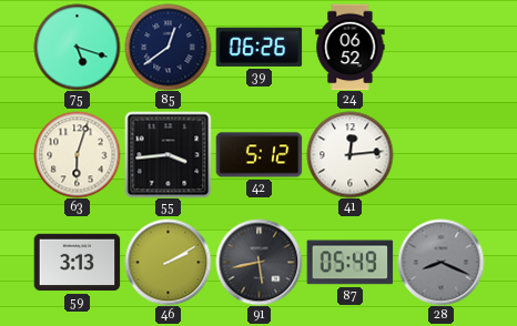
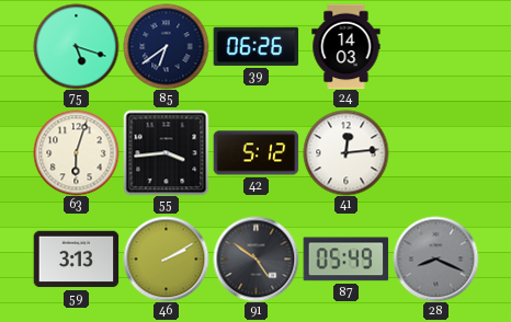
85: 12:39 -> 6:39
24: 06:52 -> 14:03
91: 5:43 -> 4:51
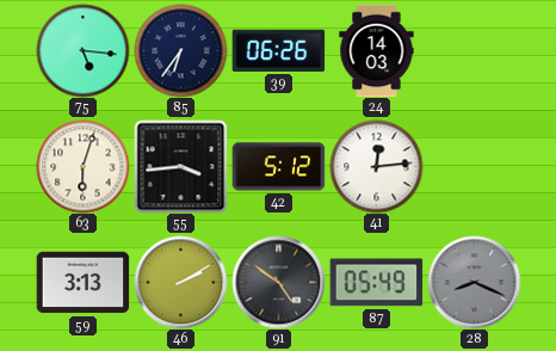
75: 5:18 -> 5:16
85: 6:39 -> 6:36
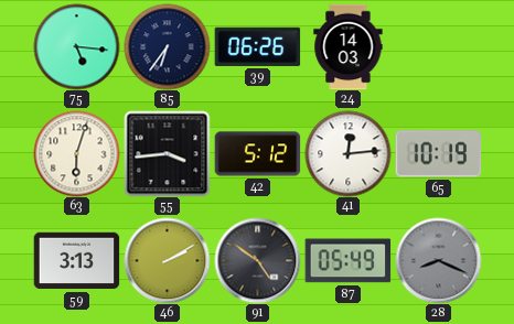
65: none -> 10:19
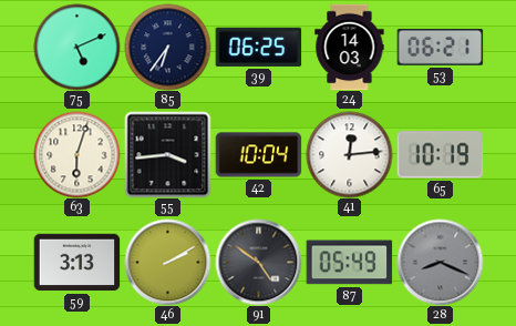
75: 5:16 -> 5:11
39: 06:26 -> 06:25
53: none -> 06:21
42: 5:12 -> 10:04
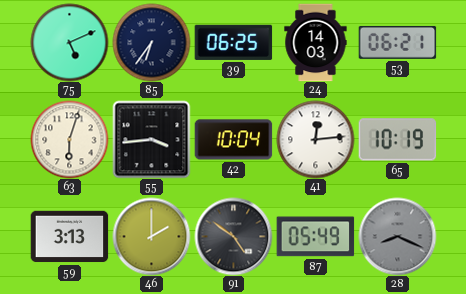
46: 2:10 -> 2:00
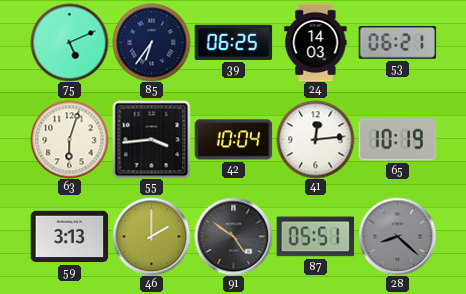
87: 05:49 -> 05:51
28: 8:19 -> 8:22
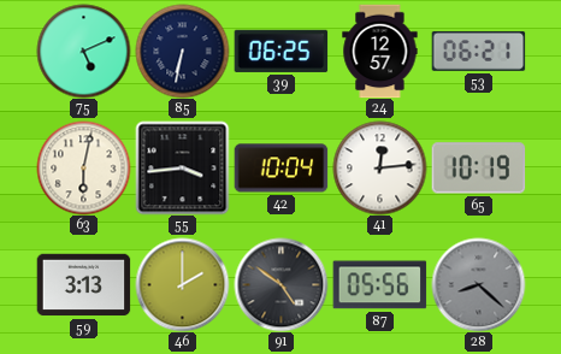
85: 6:36 -> 6:32
24: 14:03 -> 12:57
63: 6:03 -> 6:02
87: 05:51 -> 05:56
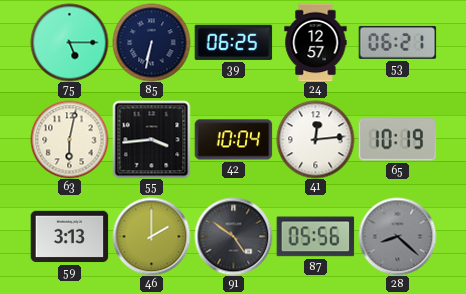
75: 5:11 -> 5:15
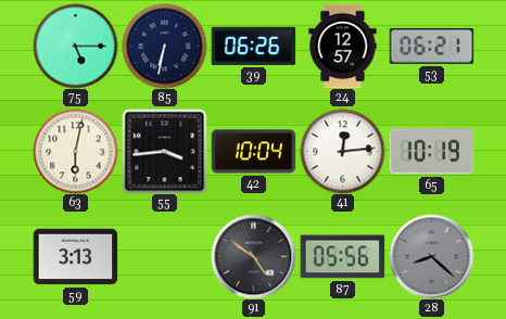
39: 06:25 -> 06:26
46: 2:00 -> none
